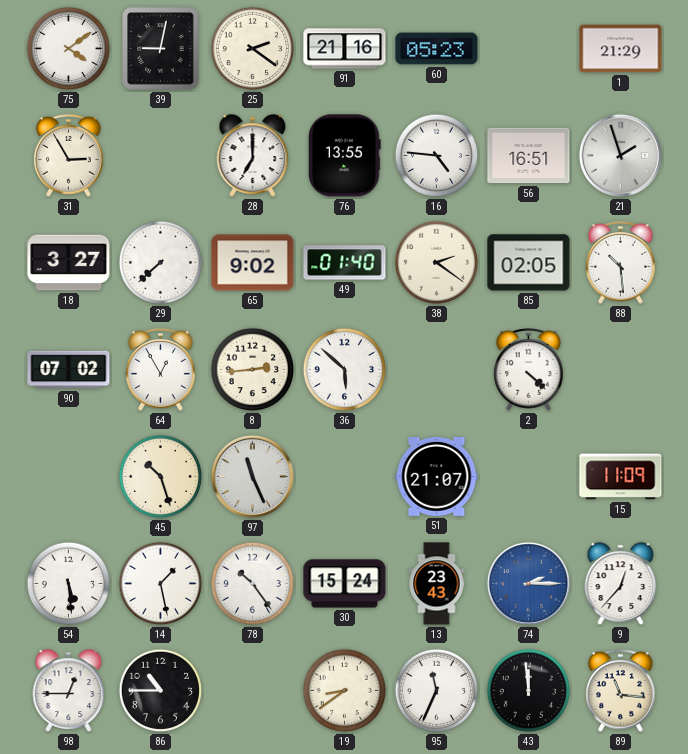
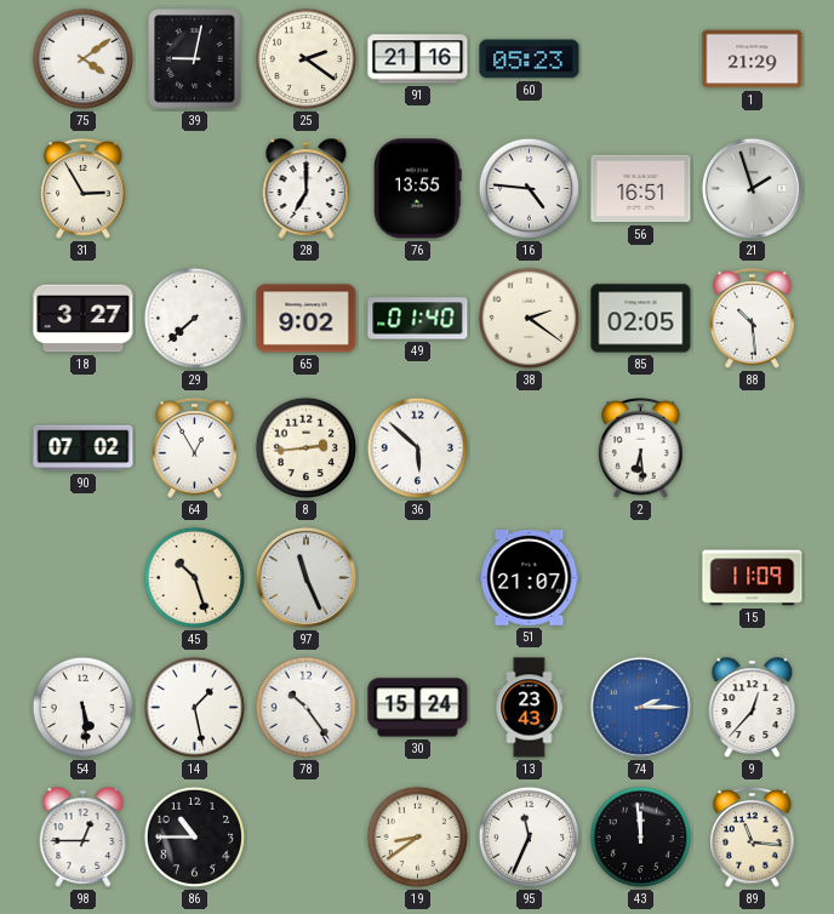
2: 4:22 -> 6:29
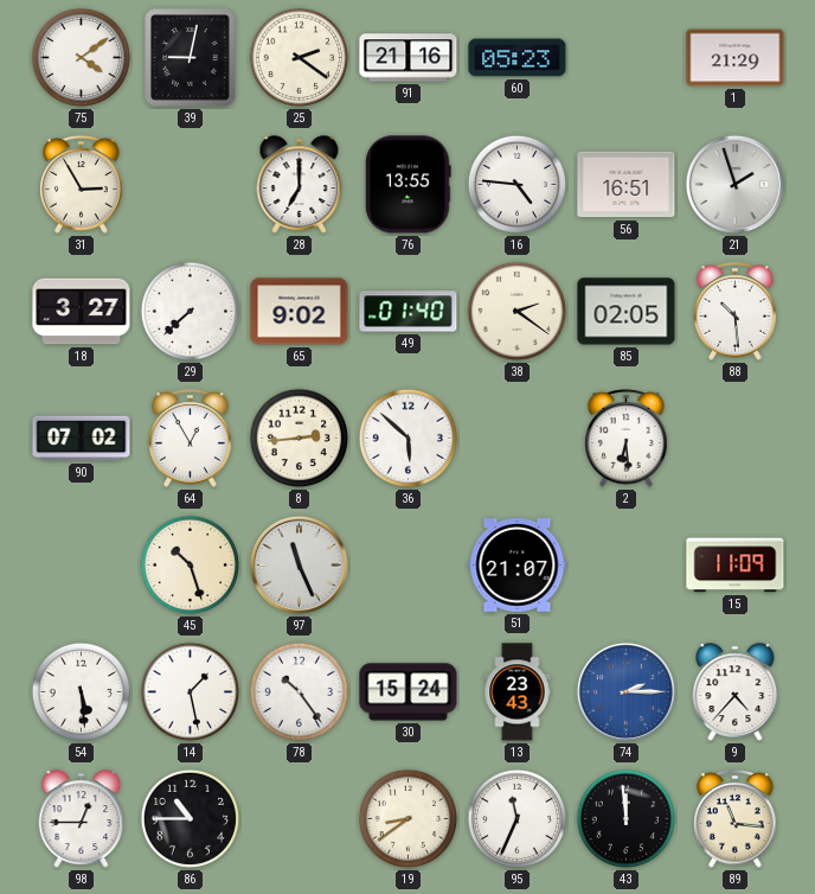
9: 12:37 -> 4:37
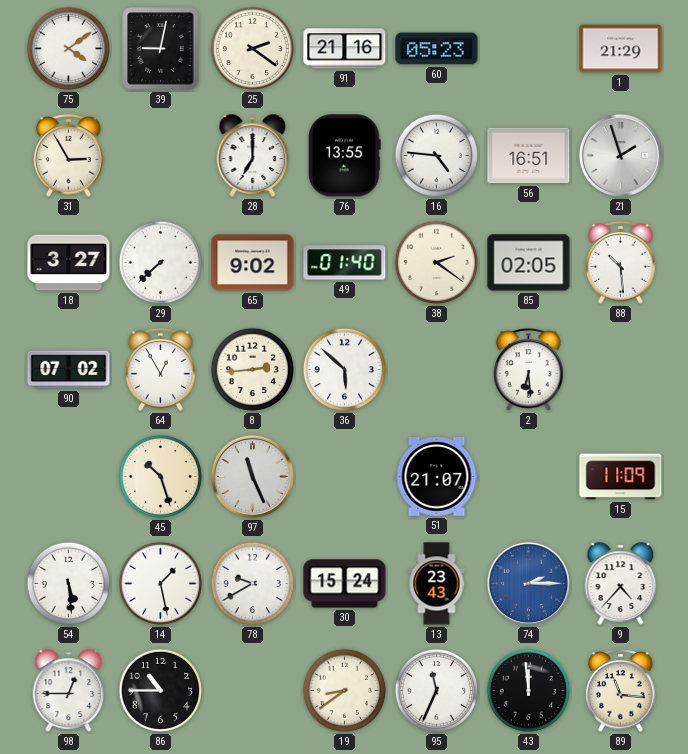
78: 10:24 -> 9:40
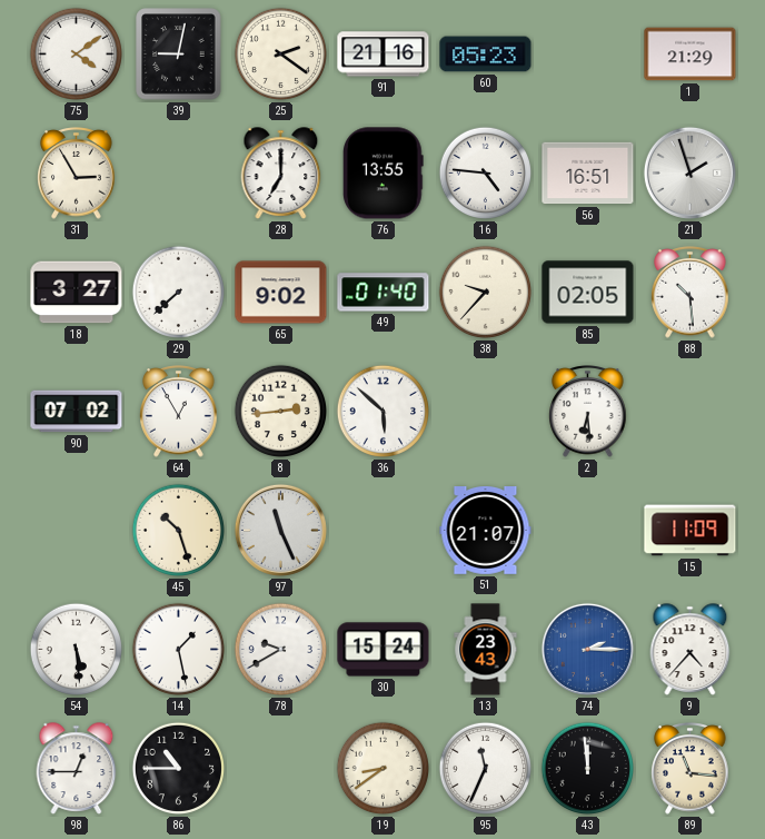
38: 2:21 -> 9:37
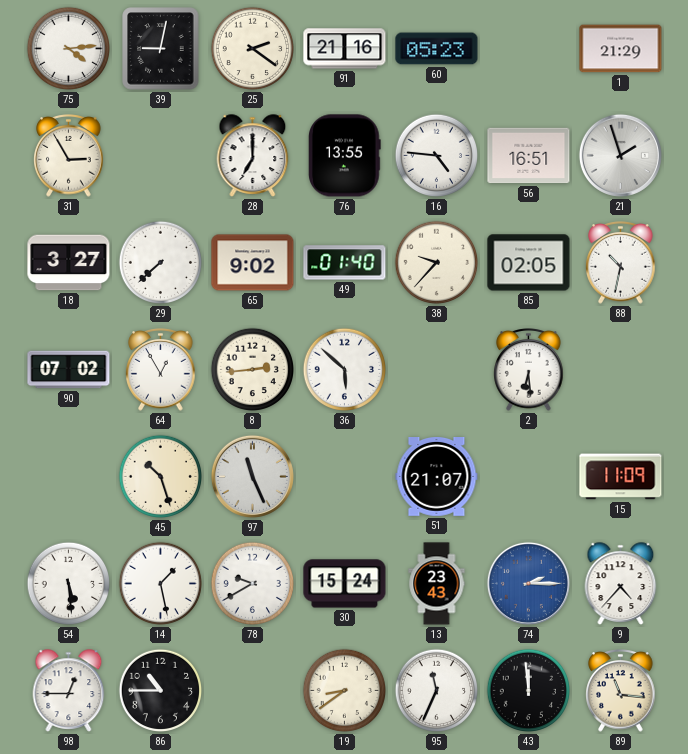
75: 4:09 -> 4:14
88: 10:29 -> 10:32
